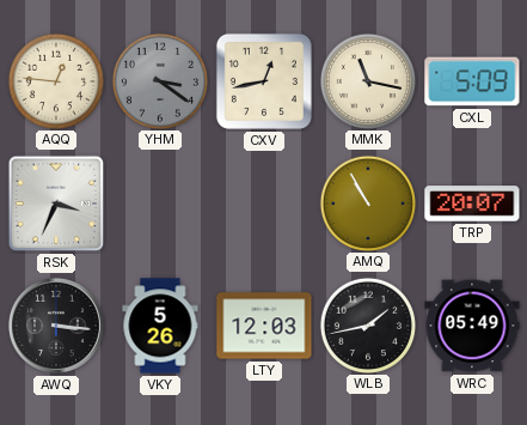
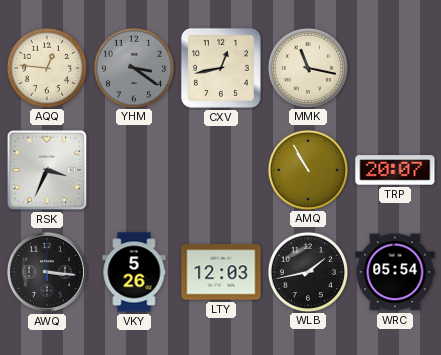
CXL: 5:09 -> none
WRC: 05:49 -> 05:54
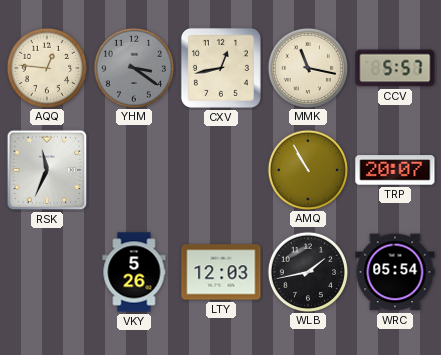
CCV: none -> 5:57
RSK: 3:34 -> 11:34
AWQ: 3:16 -> none
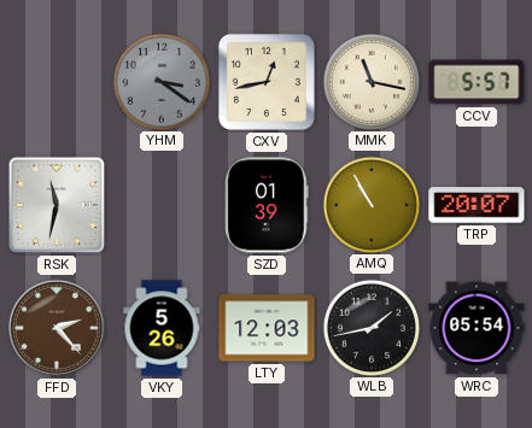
AQQ: 12:46 -> none
RSK: 11:34 -> 11:32
SZD: none -> 01:39
FFD: none -> 2:23
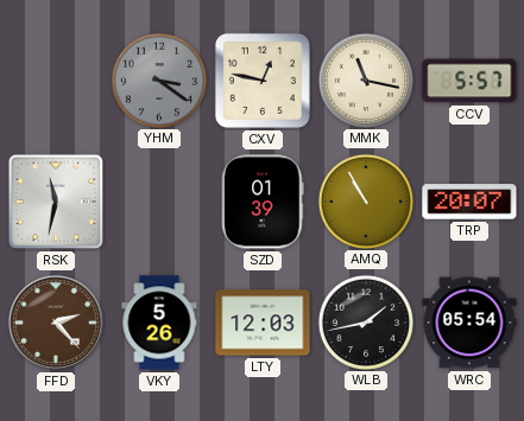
CXV: 12:43 -> 12:47
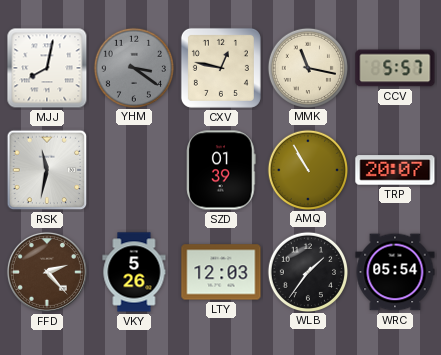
MJJ: none -> 8:02
WLB: 1:43 -> 1:36
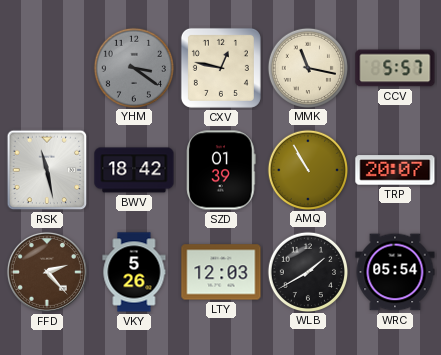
MJJ: 8:02 -> none
RSK: 11:32 -> 11:28
BWV: none -> 18:42
WLB: 1:36 -> 1:40
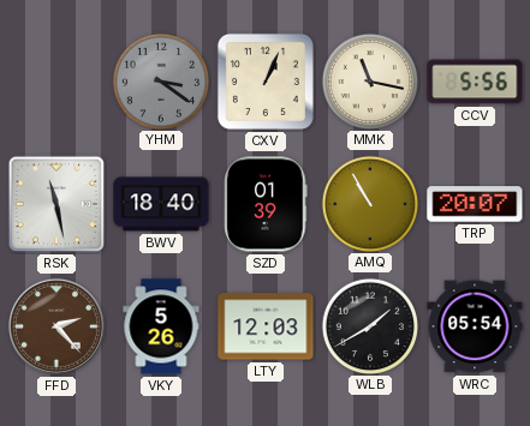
CXV: 12:47 -> 1:04
CCV: 5:57 -> 5:56
BWV: 18:42 -> 18:40
